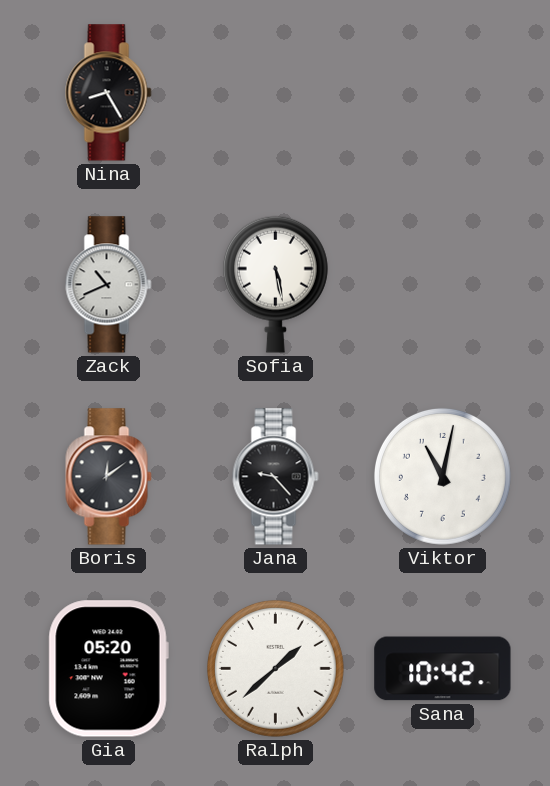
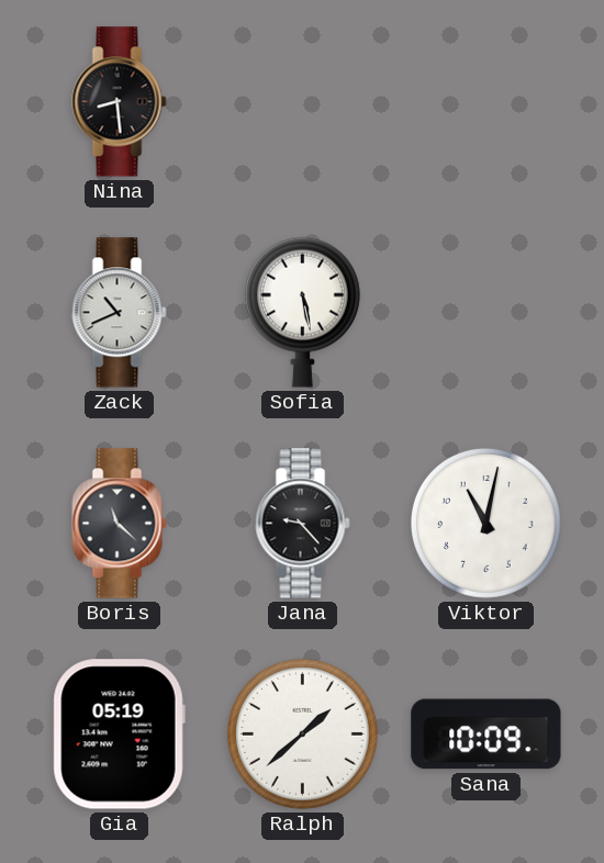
Nina: 8:25 -> 8:29
Boris: 12:09 -> 11:22
Gia: 05:20 -> 05:19
Sana: 10:42 -> 10:09
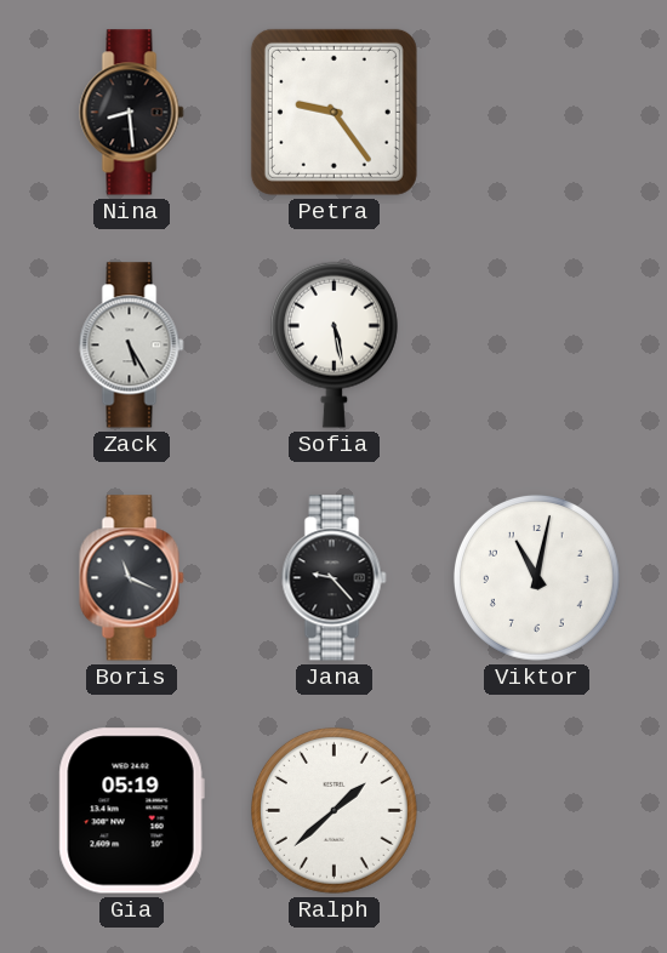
Petra: none -> 9:24
Zack: 10:41 -> 5:25
Boris: 11:22 -> 11:19
Sana: 10:09 -> none
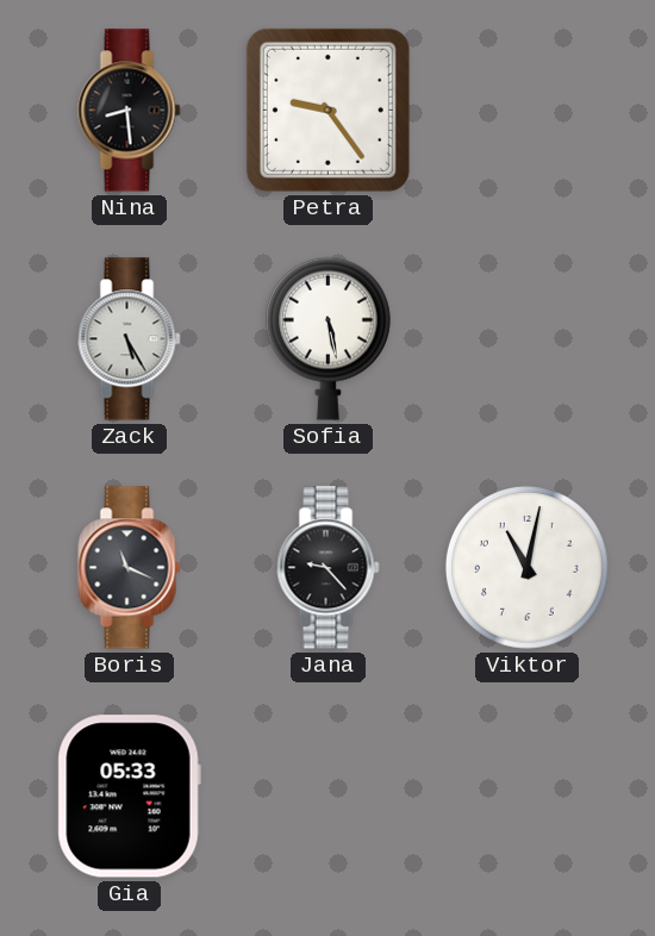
Gia: 05:19 -> 05:33
Ralph: 1:38 -> none
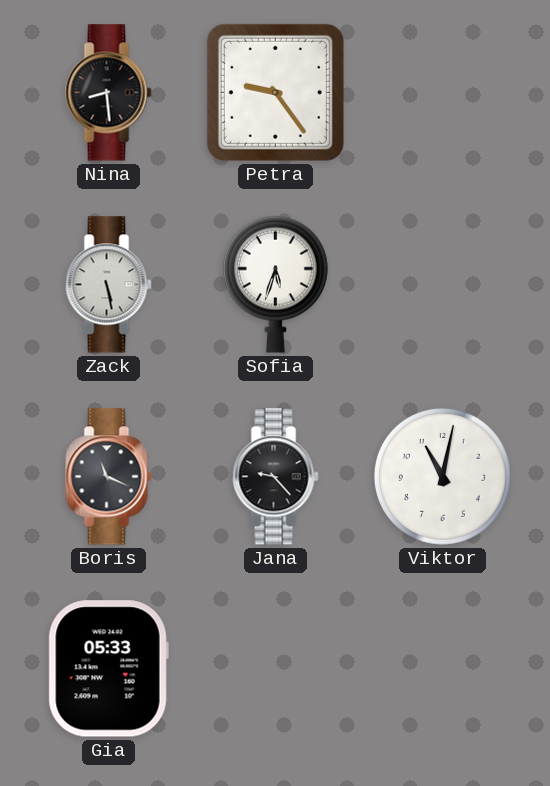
Zack: 5:25 -> 5:28
Sofia: 5:28 -> 5:33
